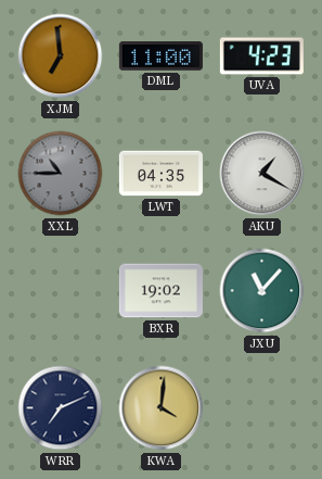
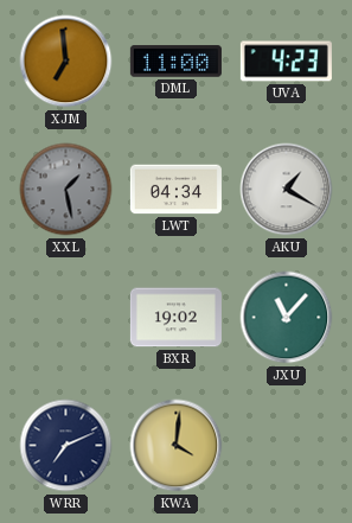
XXL: 10:45 -> 1:28
LWT: 04:35 -> 04:34
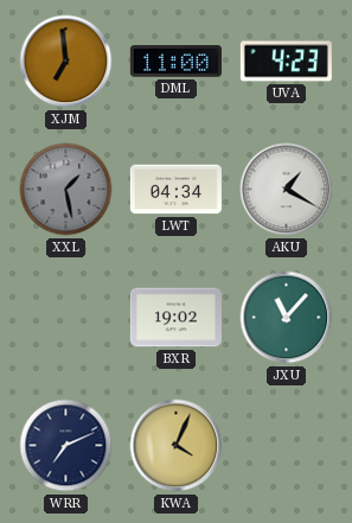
KWA: 4:01 -> 4:04
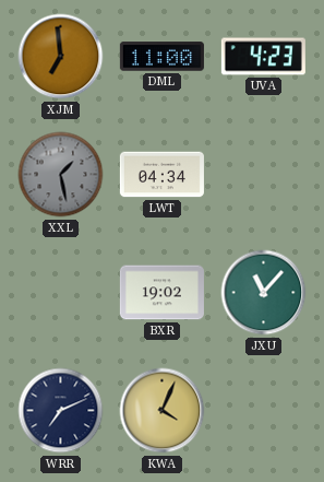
AKU: 1:20 -> none
